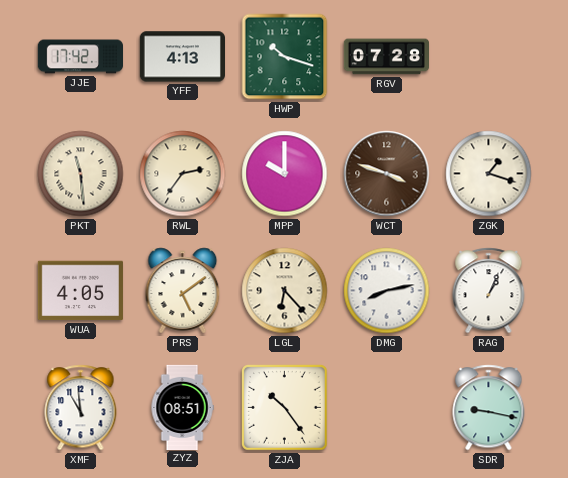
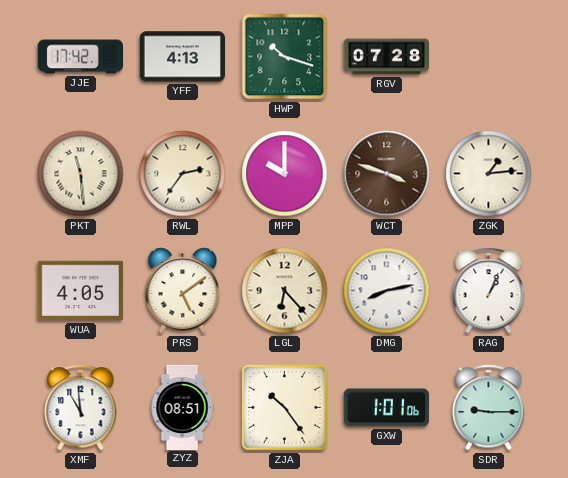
ZGK: 1:18 -> 1:14
GXW: none -> 1:01
SDR: 9:17 -> 9:15
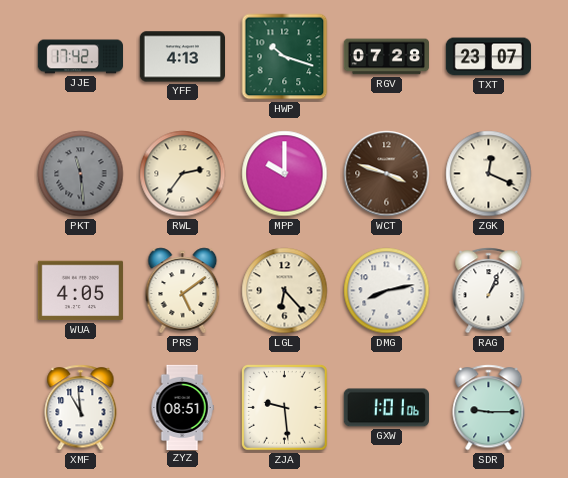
TXT: none -> 23:07
PKT dial: cream -> grey
ZGK: 1:14 -> 12:19
ZJA: 10:24 -> 9:29
